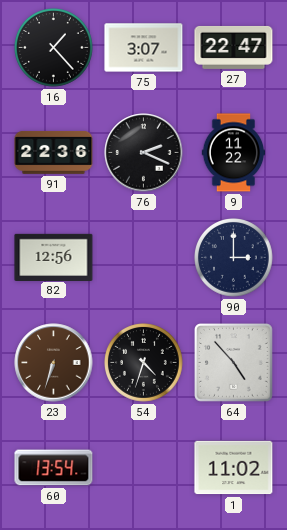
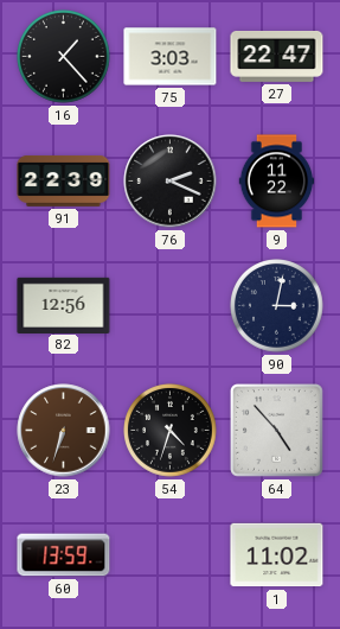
75: 3:07 -> 3:03
91: 22:36 -> 22:39
90: 3:00 -> 3:02
60: 13:54 -> 13:59
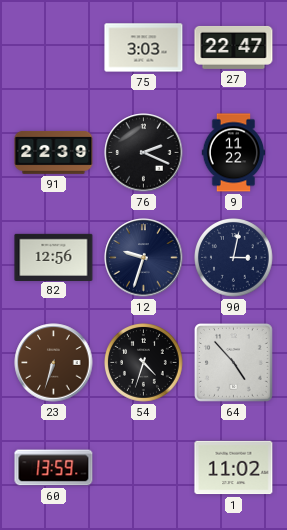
16: 1:23 -> none
12: none -> 9:33
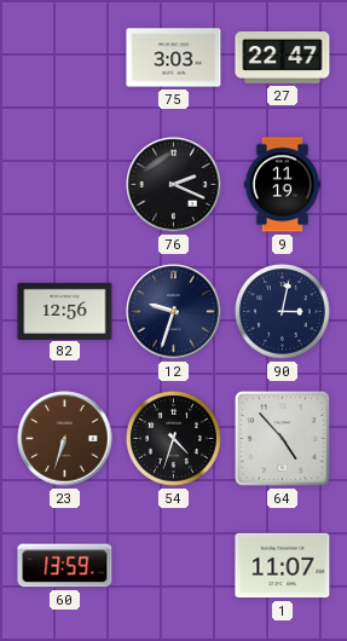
91: 22:39 -> none
9: 11:22 -> 11:19
1: 11:02 -> 11:07
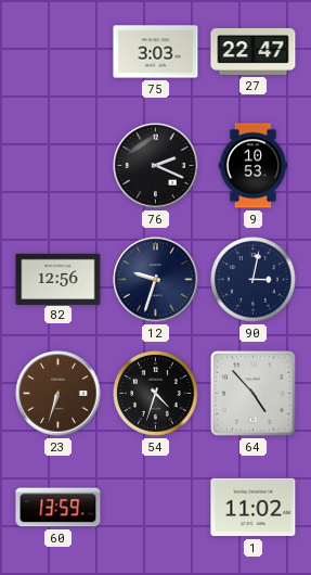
9: 11:19 -> 10:53
1: 11:07 -> 11:02
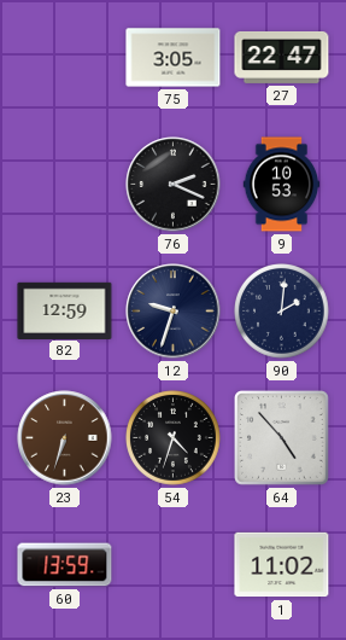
75: 3:03 -> 3:05
82: 12:56 -> 12:59
90: 3:02 -> 2:01
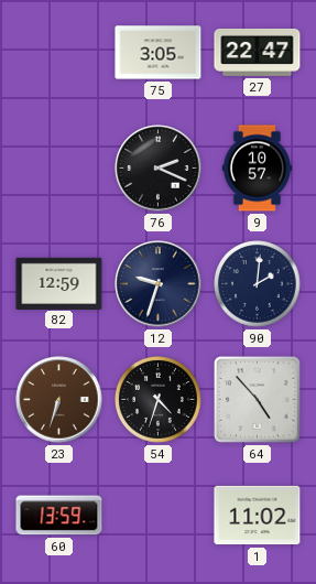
9: 10:53 -> 10:57
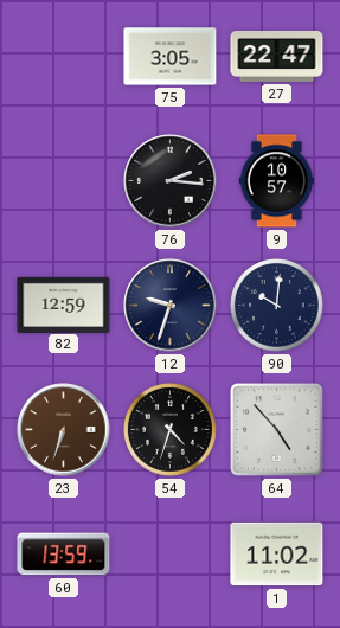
76: 2:19 -> 2:16
90: 2:01 -> 10:01
